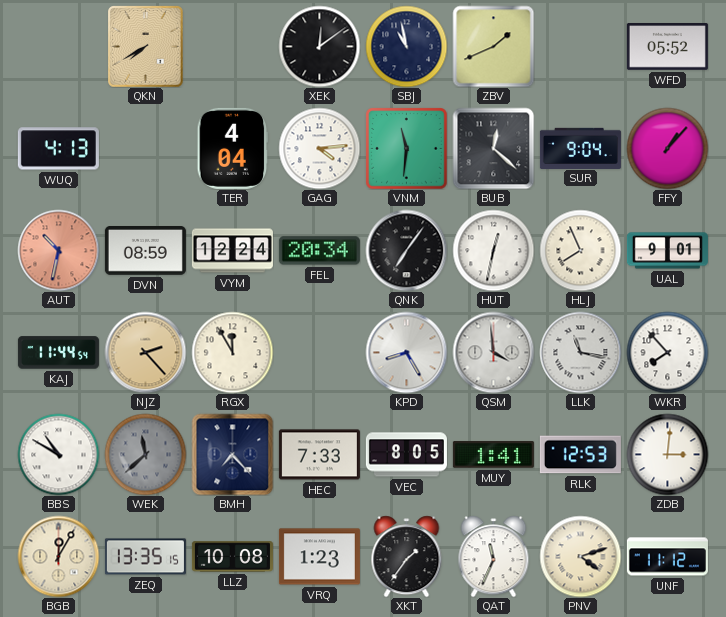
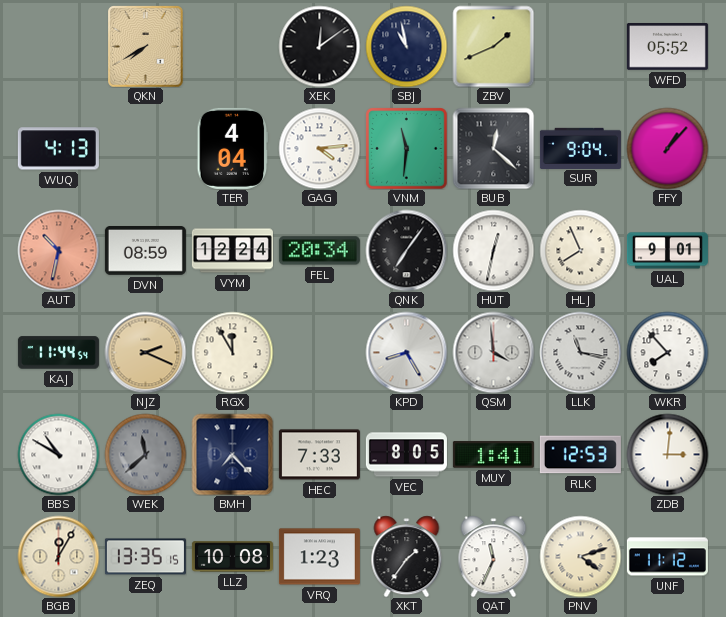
NJZ: 2:23 -> 2:19
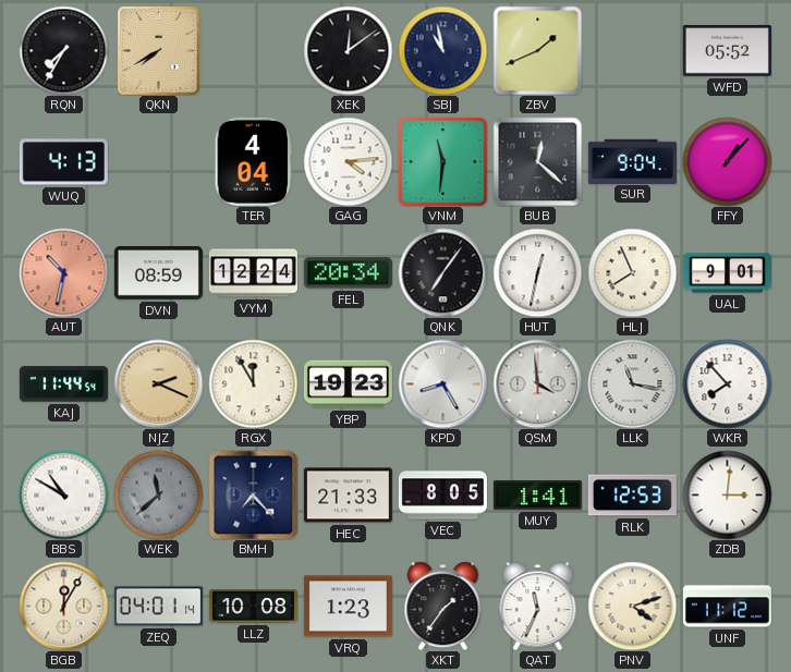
RQN: none -> 7:35
YBP: none -> 19:23
HEC: 7:33 -> 21:33
ZEQ: 13:35 -> 04:01
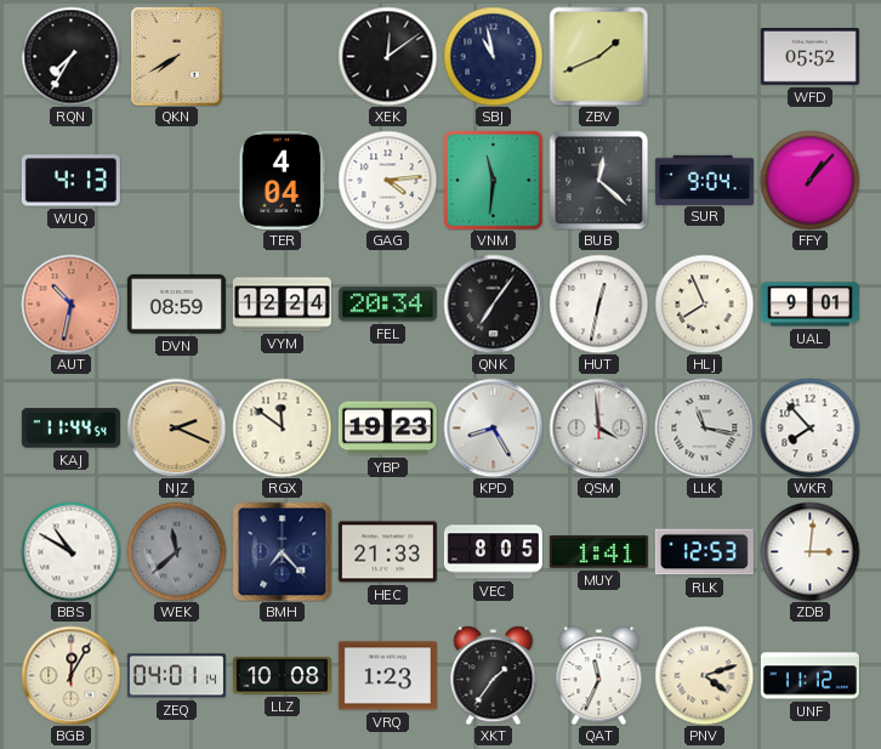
RGX: 11:55 -> 11:51
